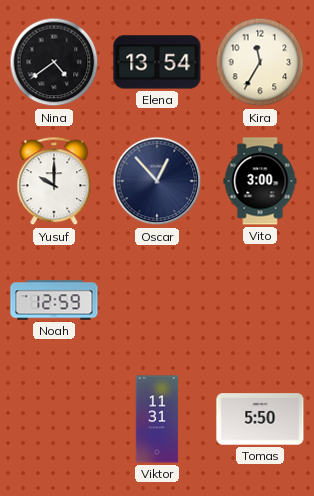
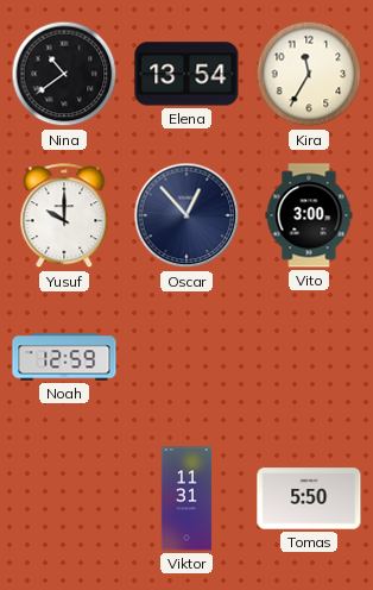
Nina: 4:39 -> 10:39
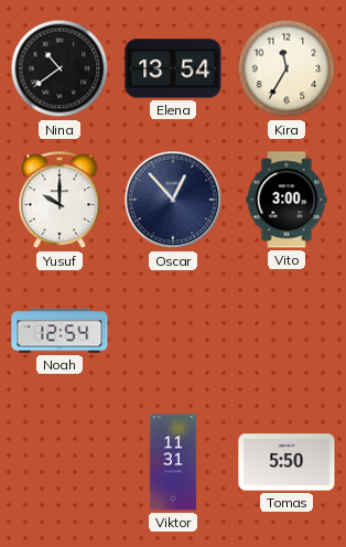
Noah: 12:59 -> 12:54
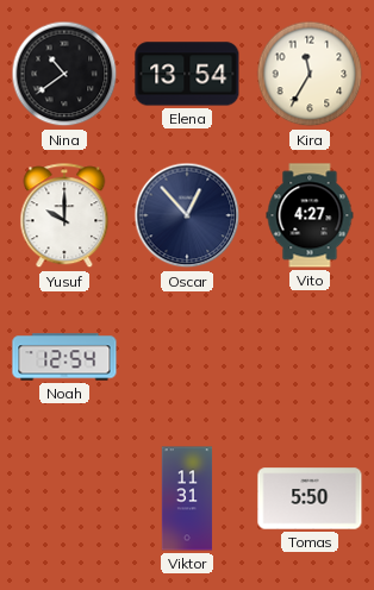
Vito: 3:00 -> 4:27
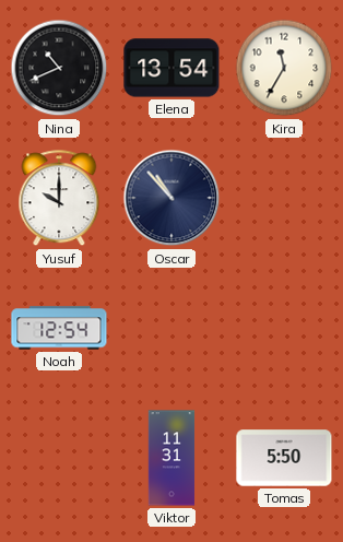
Nina: 10:39 -> 10:41
Oscar: 12:53 -> 10:53
Vito: 4:27 -> none
